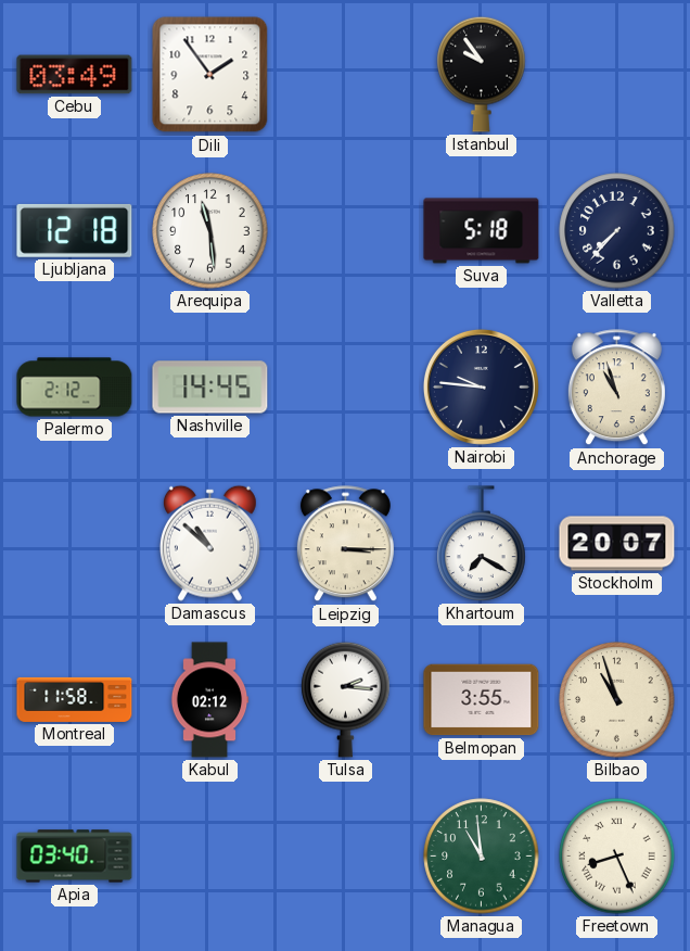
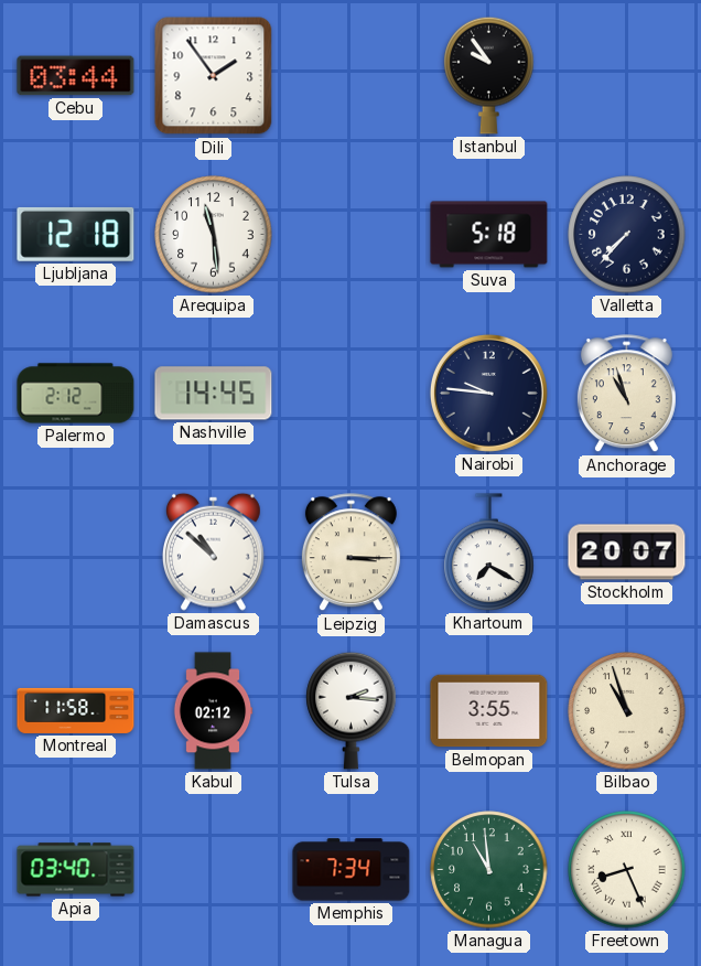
Cebu: 03:49 -> 03:44
Memphis: none -> 7:34
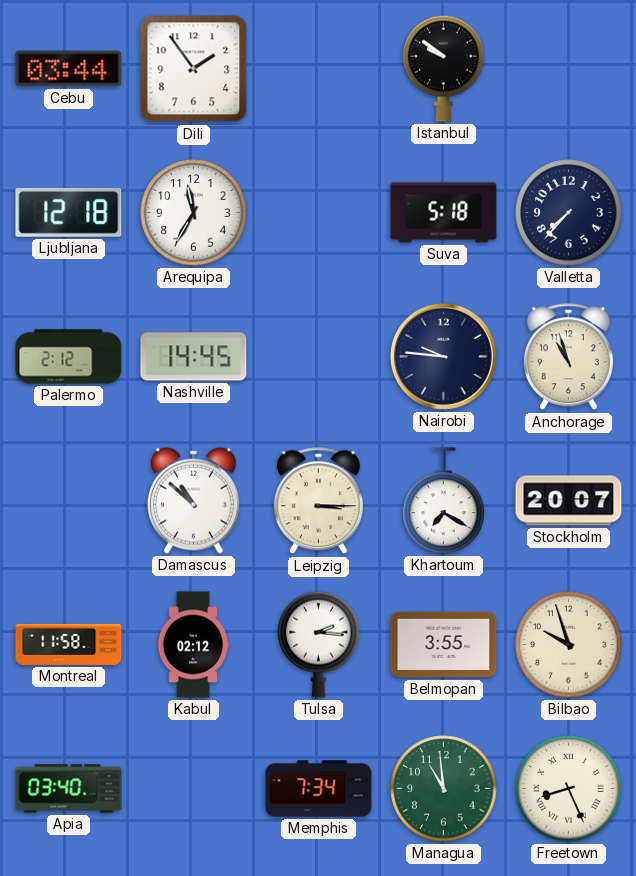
Istanbul: 9:54 -> 9:51
Arequipa: 11:29 -> 11:35
Bilbao: 10:57 -> 9:57
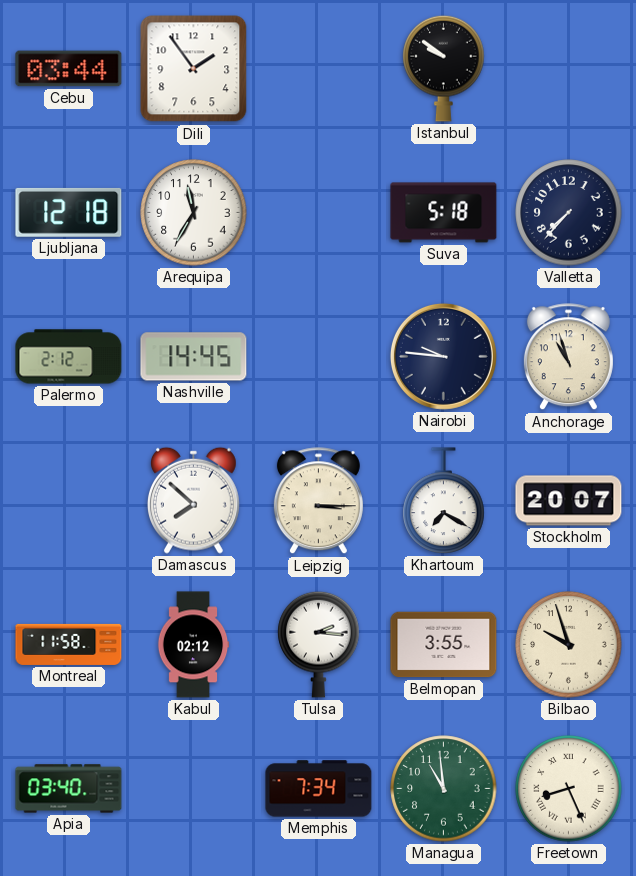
Damascus: 10:52 -> 7:52
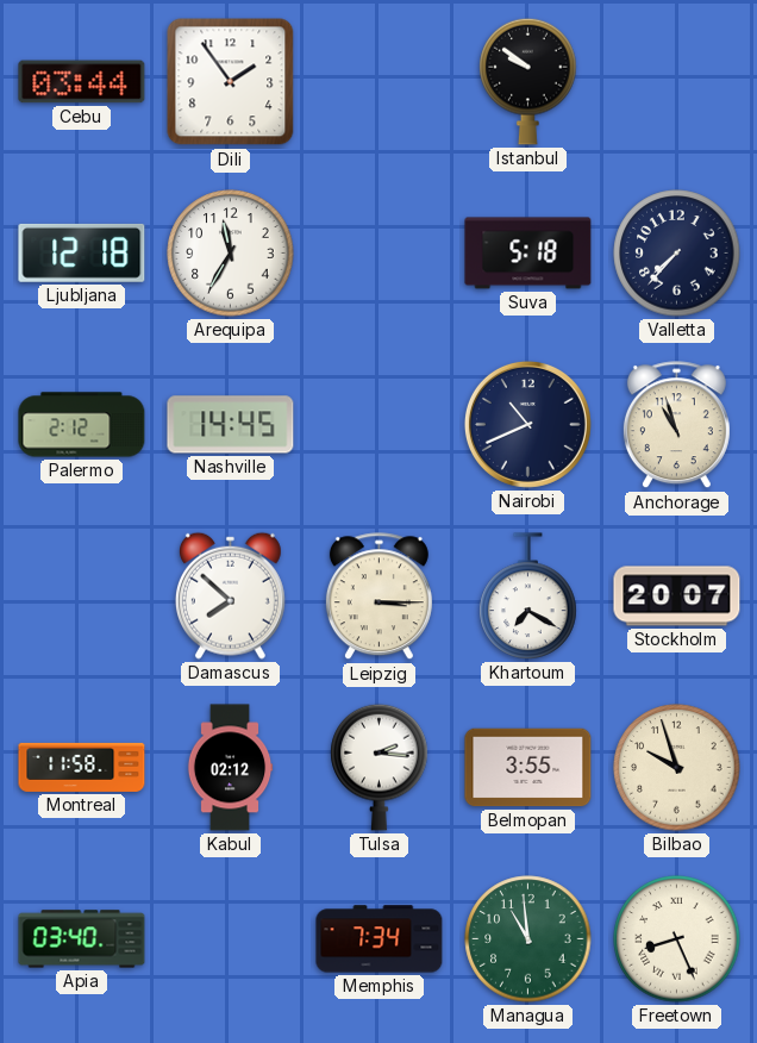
Nairobi: 9:46 -> 10:41
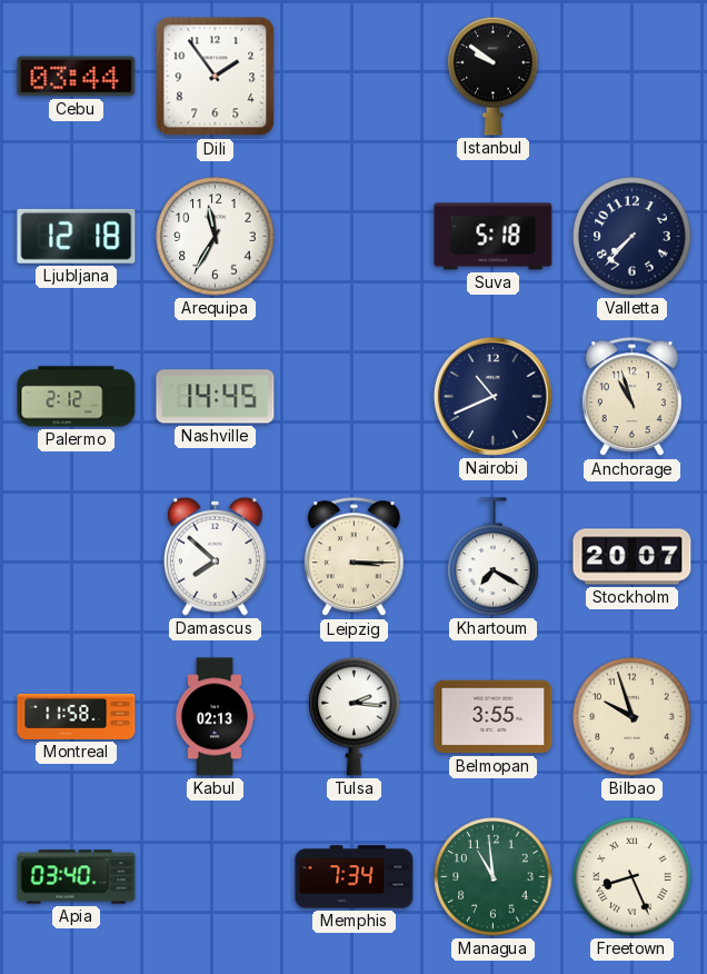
Kabul: 02:12 -> 02:13
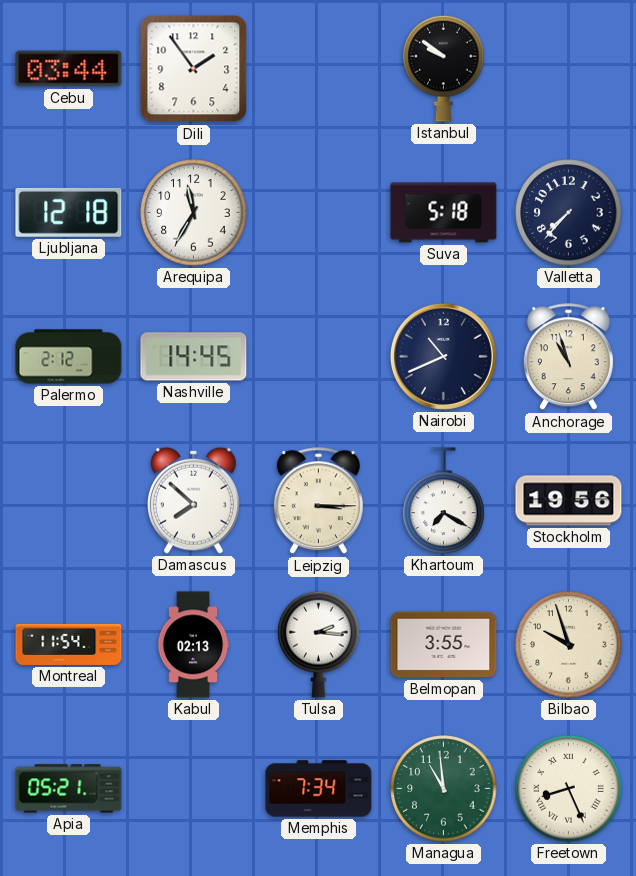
Stockholm: 20:07 -> 19:56
Montreal: 11:58 -> 11:54
Apia: 03:40 -> 05:21
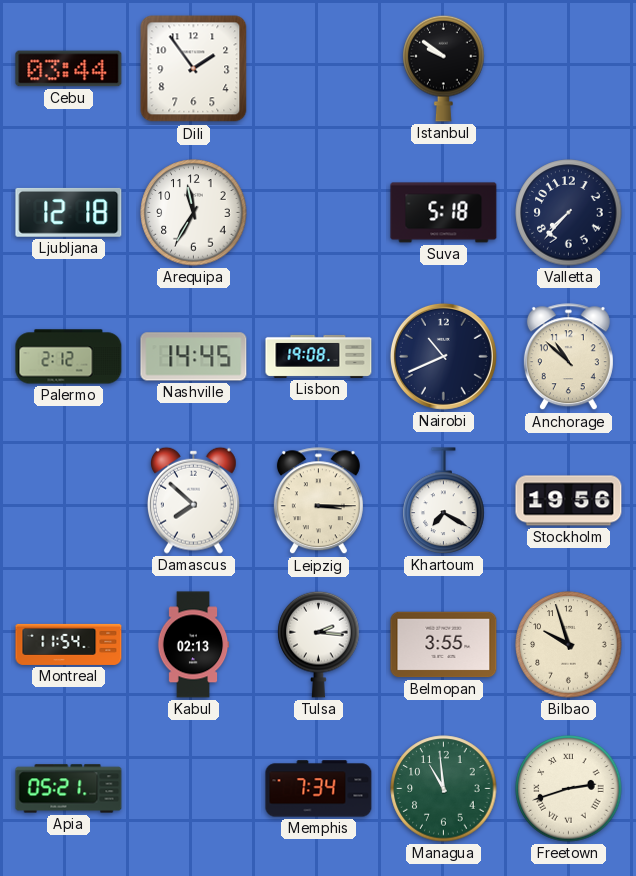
Lisbon: none -> 19:08
Anchorage: 10:57 -> 10:52
Freetown: 8:26 -> 2:42
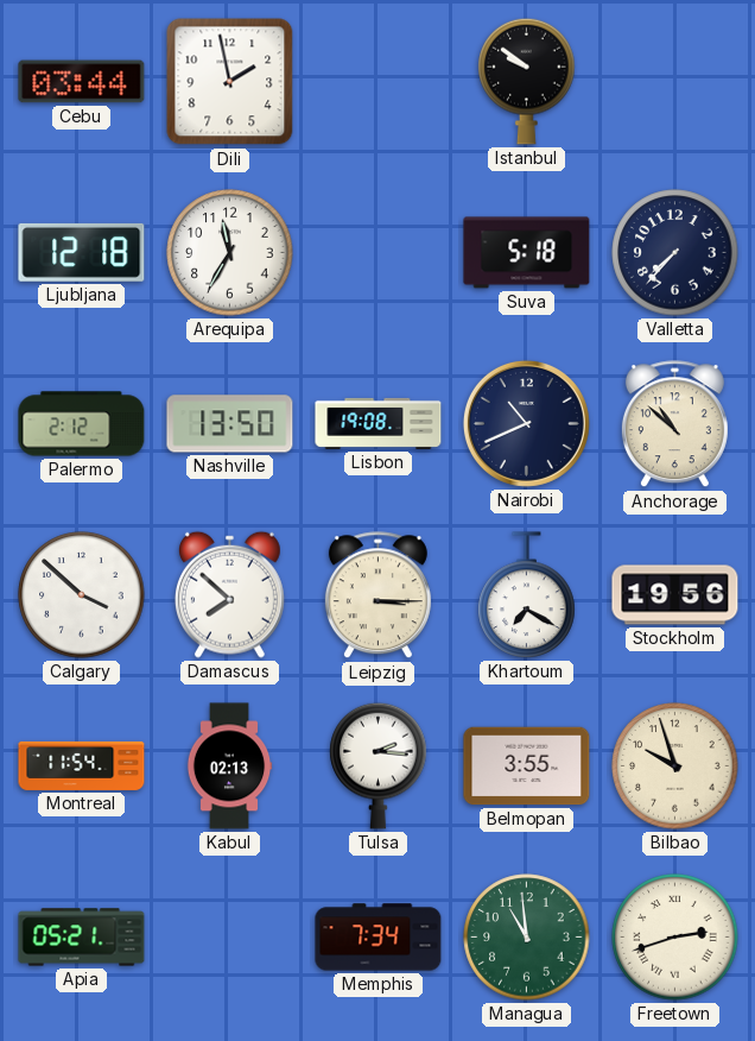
Dili: 1:54 -> 1:58
Nashville: 14:45 -> 13:50
Calgary: none -> 3:52
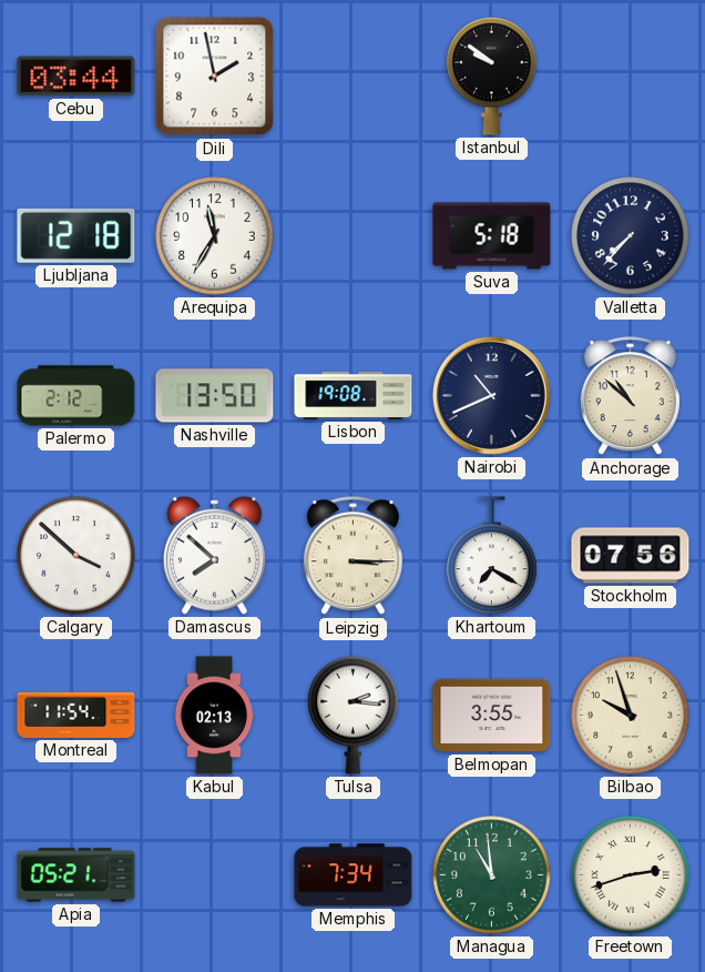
Stockholm: 19:56 -> 07:56
